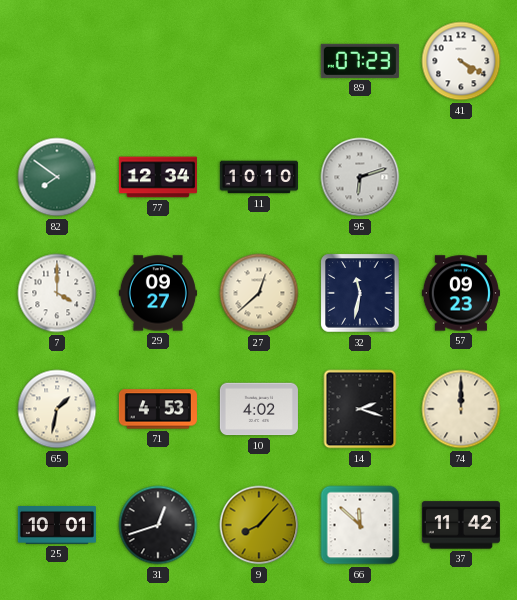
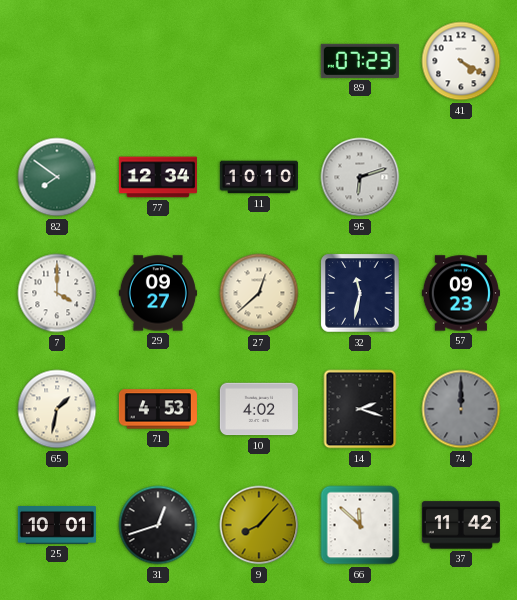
74 dial: cream -> grey
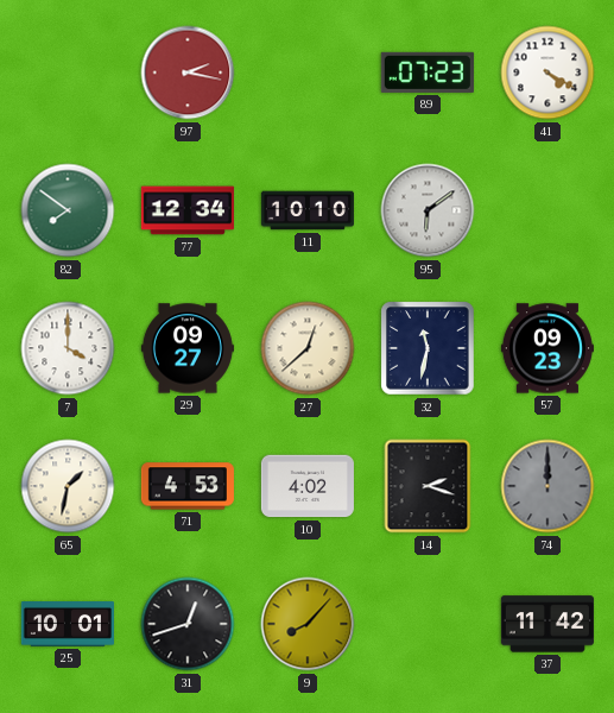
97: none -> 2:17
95: 6:12 -> 6:09
66: 11:52 -> none
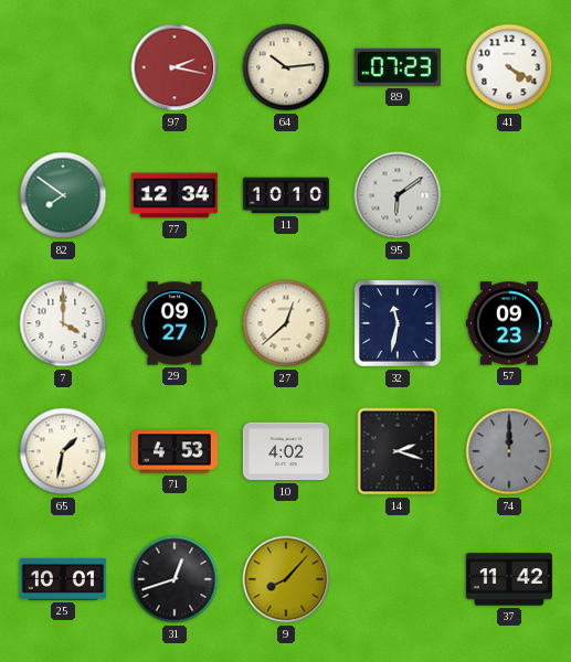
64: none -> 10:14
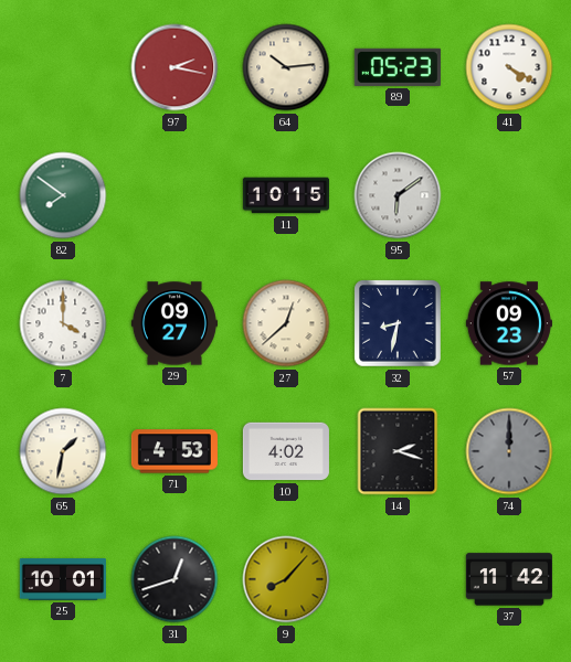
89: 07:23 -> 05:23
77: 12:34 -> none
11: 10:10 -> 10:15
32: 11:32 -> 8:32
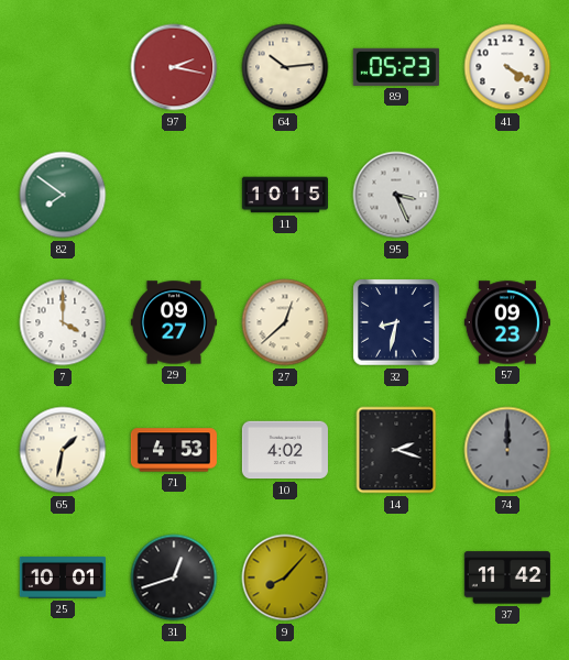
95: 6:09 -> 3:26
